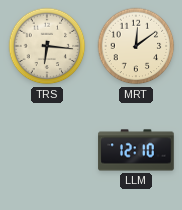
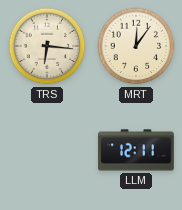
MRT: 12:09 -> 12:06
LLM: 12:10 -> 12:11
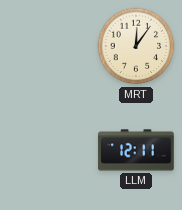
TRS: 6:16 -> none
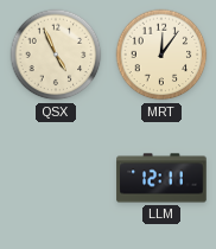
QSX: none -> 4:56
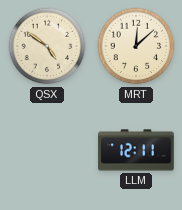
QSX: 4:56 -> 4:51
MRT: 12:06 -> 12:08
